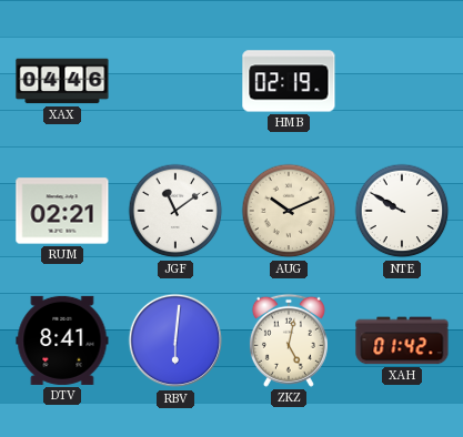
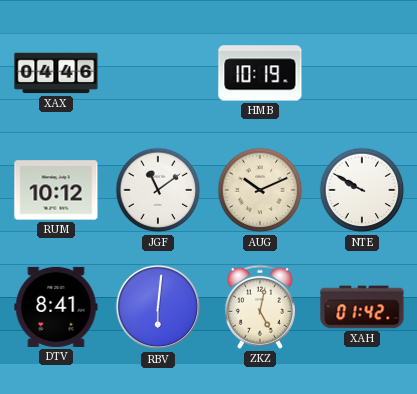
HMB: 02:19 -> 10:19
RUM: 02:21 -> 10:12
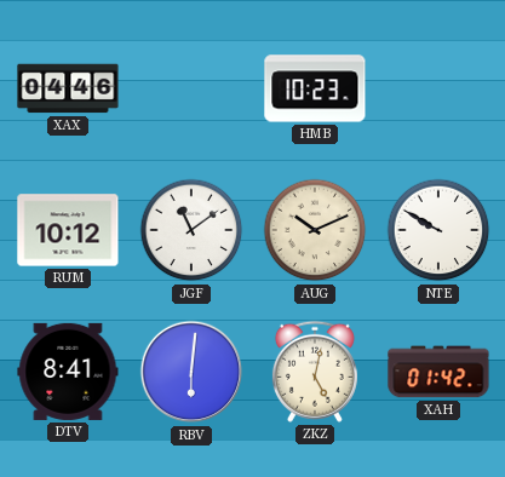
HMB: 10:19 -> 10:23
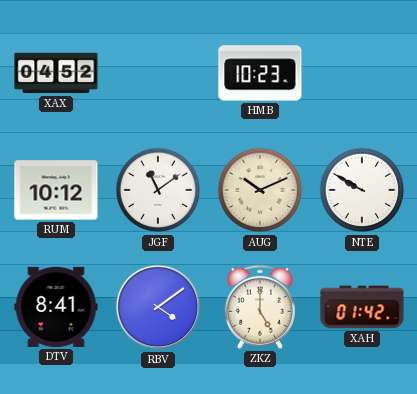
XAX: 04:46 -> 04:52
RBV: 6:01 -> 4:09
ZKZ: 5:02 -> 5:00
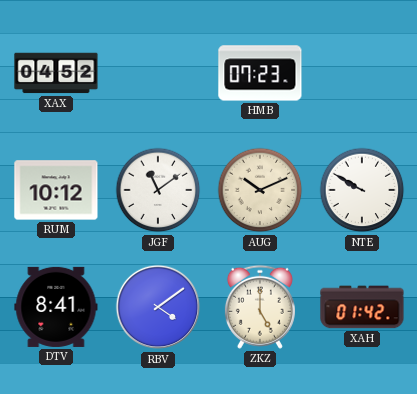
HMB: 10:23 -> 07:23
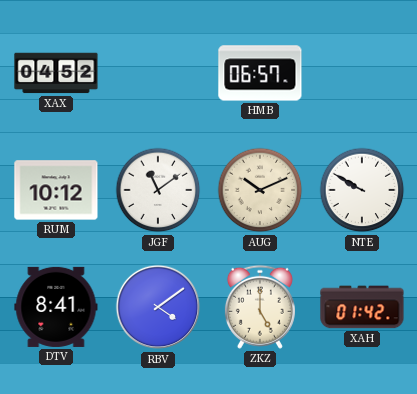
HMB: 07:23 -> 06:57
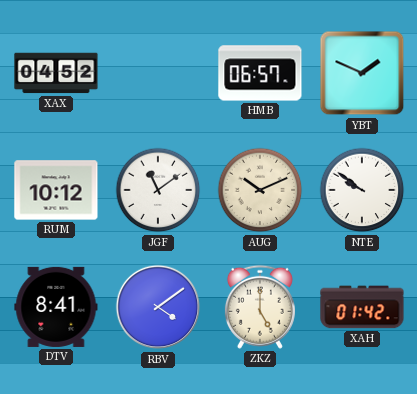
YBT: none -> 1:49
NTE: 9:50 -> 9:51
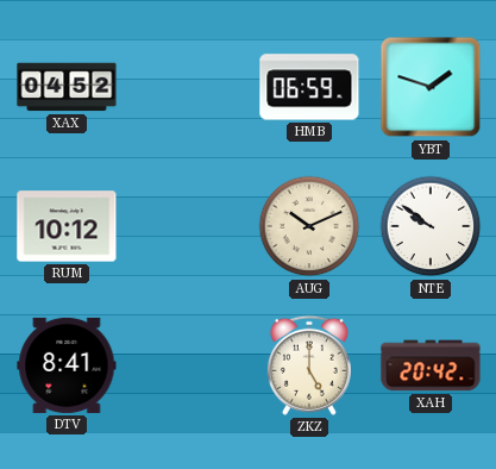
HMB: 06:57 -> 06:59
YBT: 1:49 -> 1:48
JGF: 11:09 -> none
RBV: 4:09 -> none
XAH: 01:42 -> 20:42
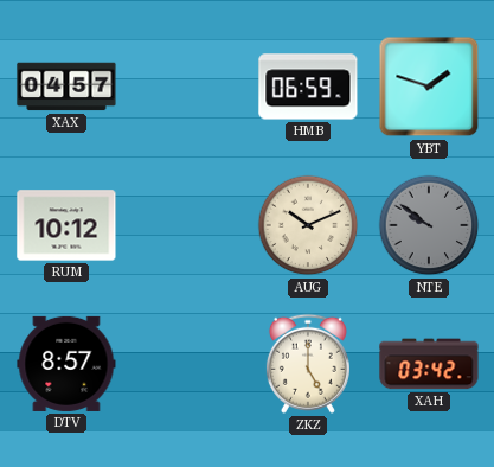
XAX: 04:52 -> 04:57
NTE dial: white -> grey
DTV: 8:41 -> 8:57
XAH: 20:42 -> 03:42
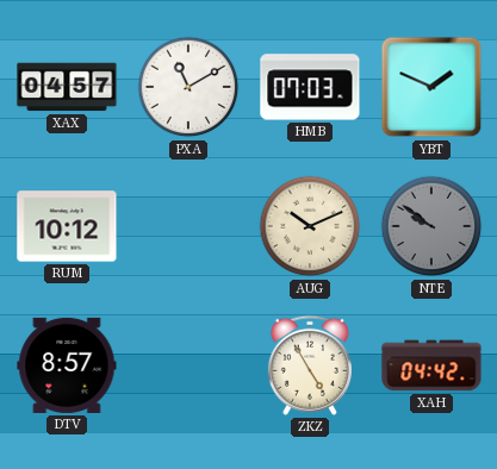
PXA: none -> 11:10
HMB: 06:59 -> 07:03
YBT: 1:48 -> 1:49
ZKZ: 5:00 -> 4:55
XAH: 03:42 -> 04:42
